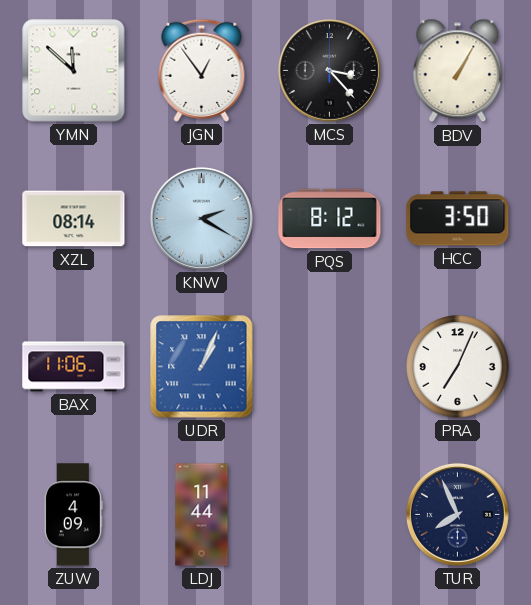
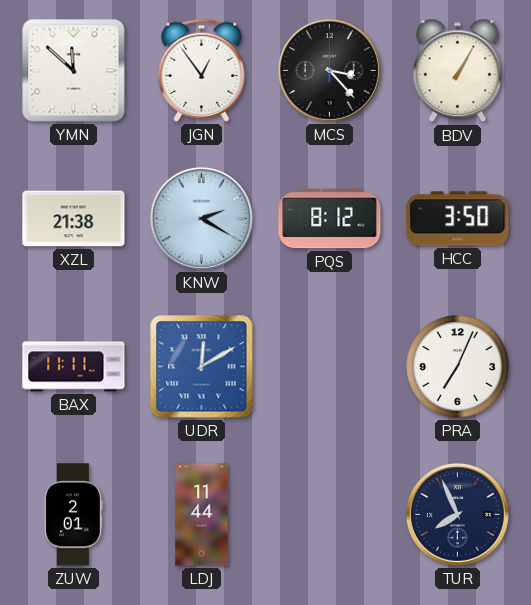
XZL: 08:14 -> 21:38
BAX: 11:06 -> 11:11
UDR: 1:04 -> 12:10
ZUW: 4:09 -> 2:01
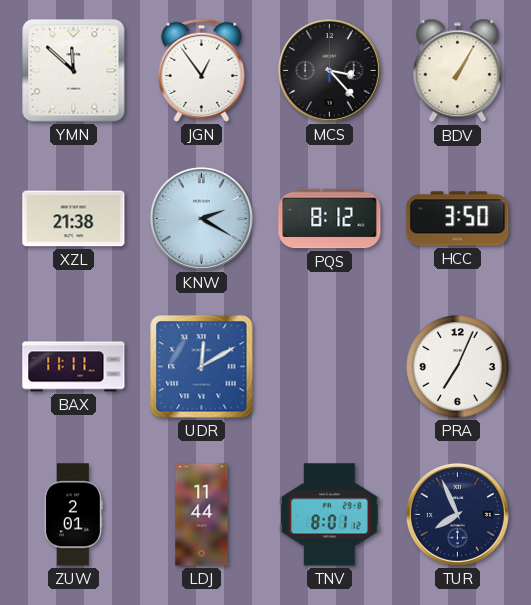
TNV: none -> 8:01
